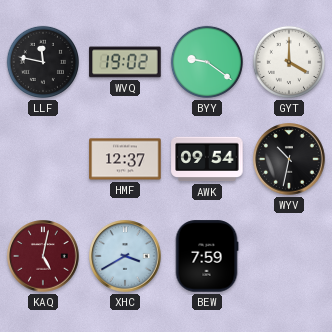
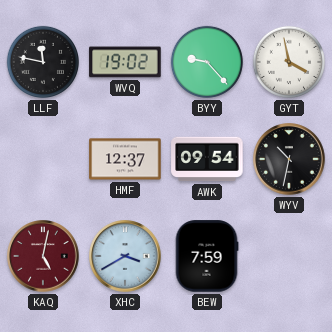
BYY: 9:21 -> 9:23
GYT: 4:00 -> 3:58
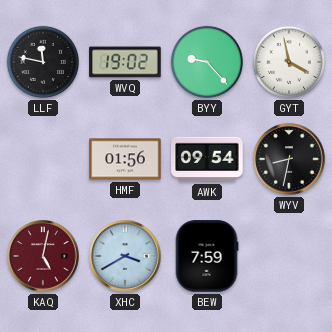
HMF: 12:37 -> 01:56
WYV: 10:32 -> 8:32
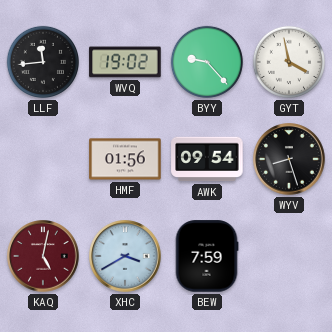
LLF: 11:47 -> 11:44
WYV: 8:32 -> 8:27
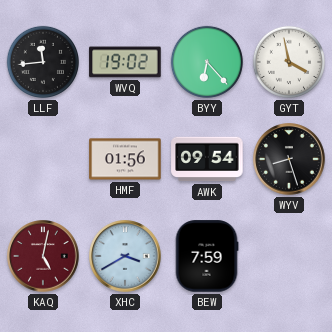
BYY: 9:23 -> 6:23
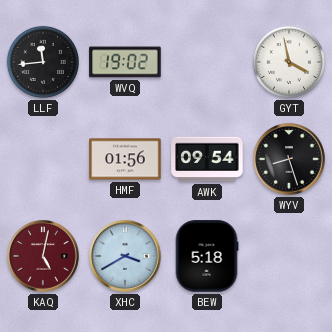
BYY: 6:23 -> none
BEW: 7:59 -> 5:18
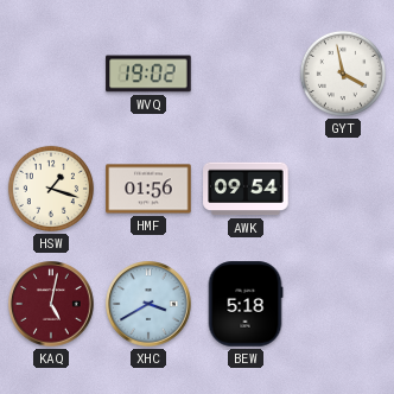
LLF: 11:44 -> none
HSW: none -> 1:18
WYV: 8:27 -> none
